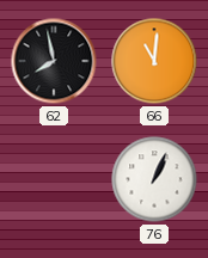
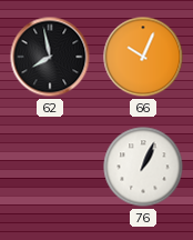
66: 11:01 -> 10:04
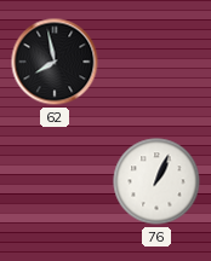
66: 10:04 -> none
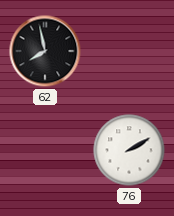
76: 1:04 -> 2:10
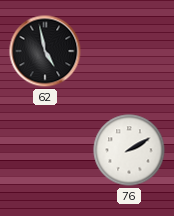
62: 7:58 -> 4:58
